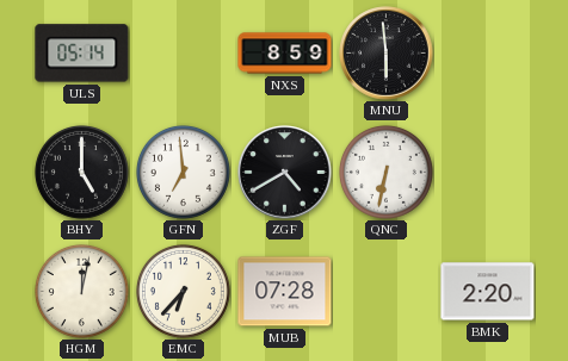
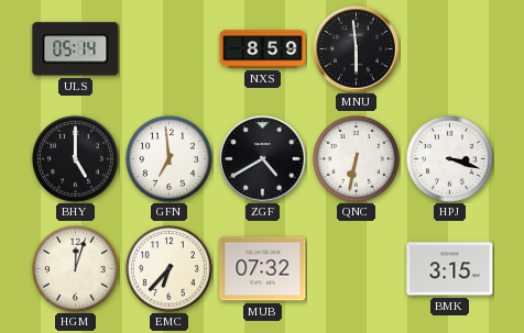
HPJ: none -> 3:18
HGM: 12:02 -> 12:03
MUB: 07:28 -> 07:32
BMK: 2:20 -> 3:15
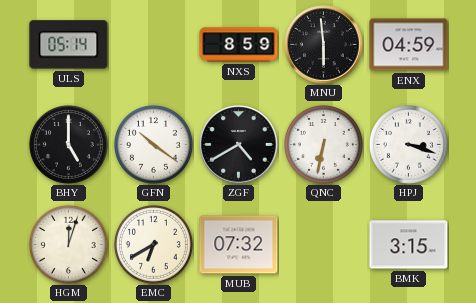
ENX: none -> 04:59
GFN: 6:59 -> 10:21
EMC: 6:37 -> 6:40
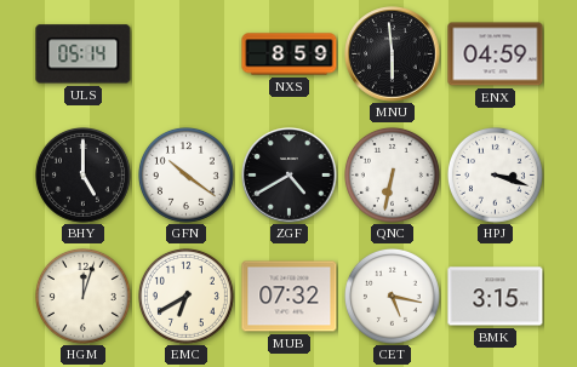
CET: none -> 5:17
